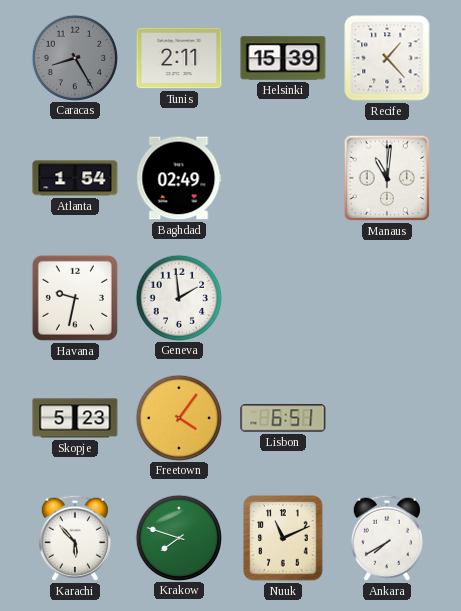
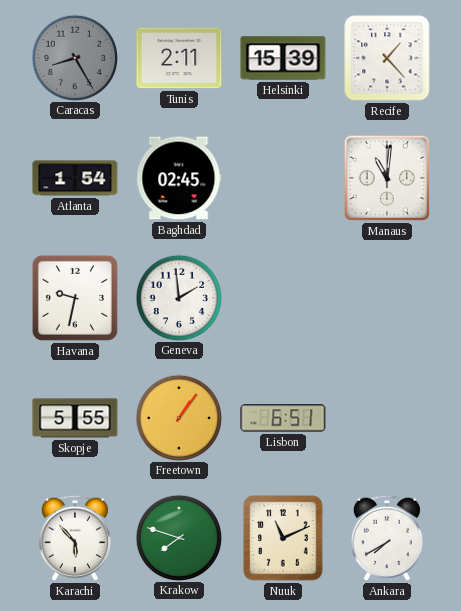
Baghdad: 02:49 -> 02:45
Skopje: 5:23 -> 5:55
Freetown: 4:06 -> 1:06
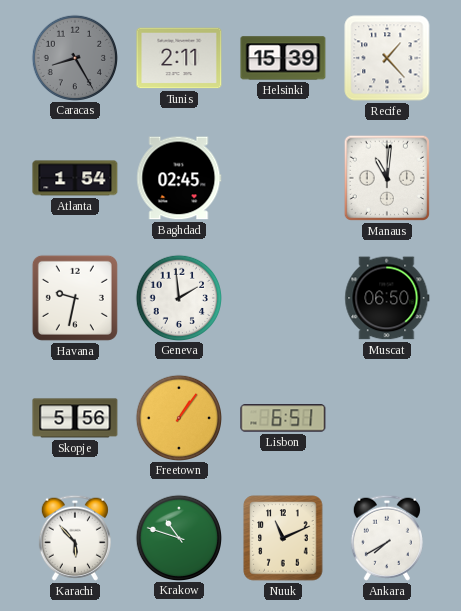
Muscat: none -> 06:50
Skopje: 5:55 -> 5:56
Krakow: 7:48 -> 10:48
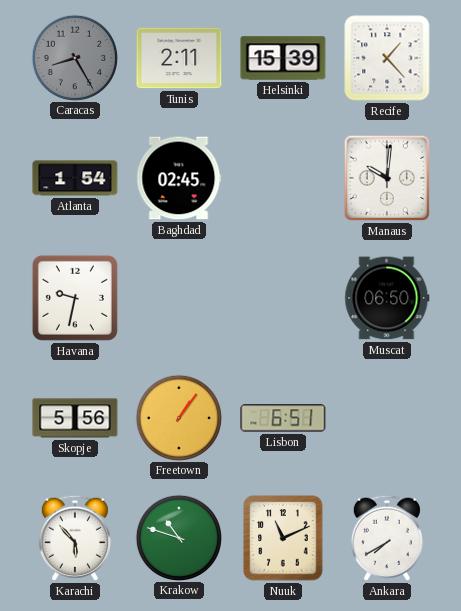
Manaus: 11:01 -> 10:01
Geneva: 1:59 -> none
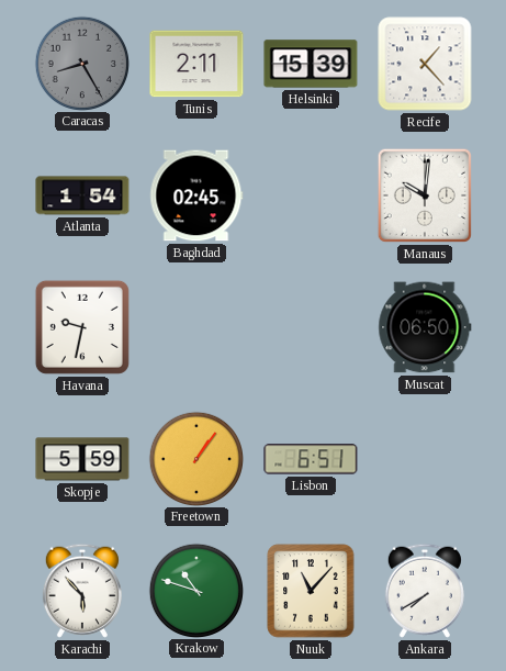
Skopje: 5:56 -> 5:59
Nuuk: 11:11 -> 11:07
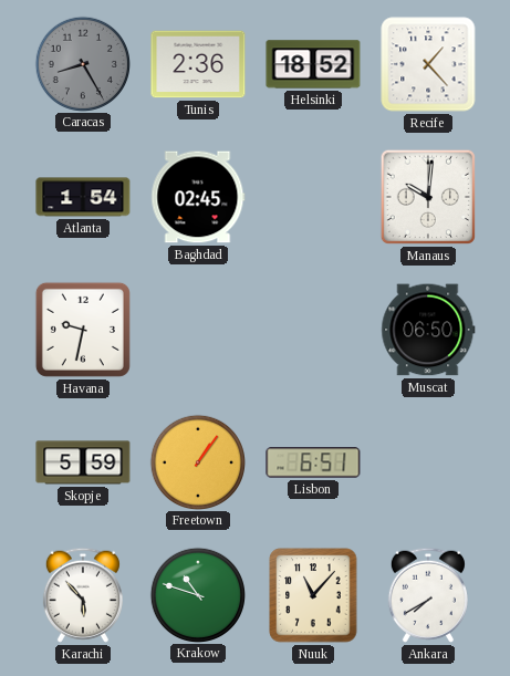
Tunis: 2:11 -> 2:36
Helsinki: 15:39 -> 18:52
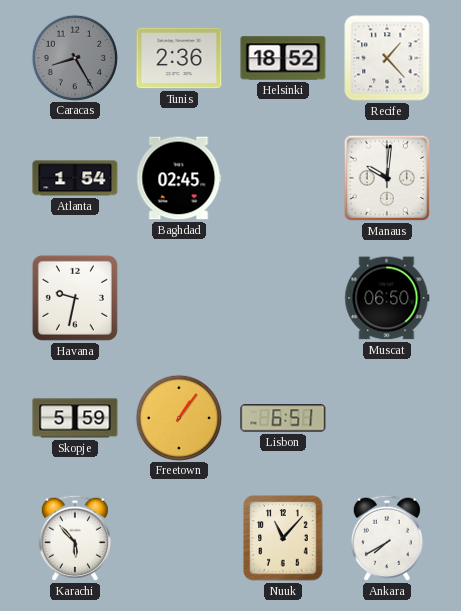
Krakow: 10:48 -> none
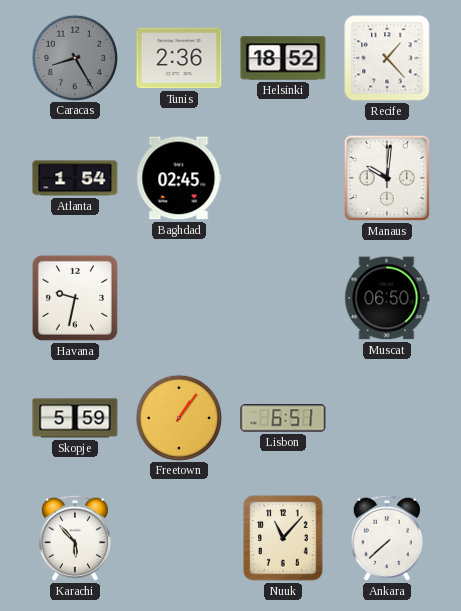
Ankara: 7:40 -> 7:38
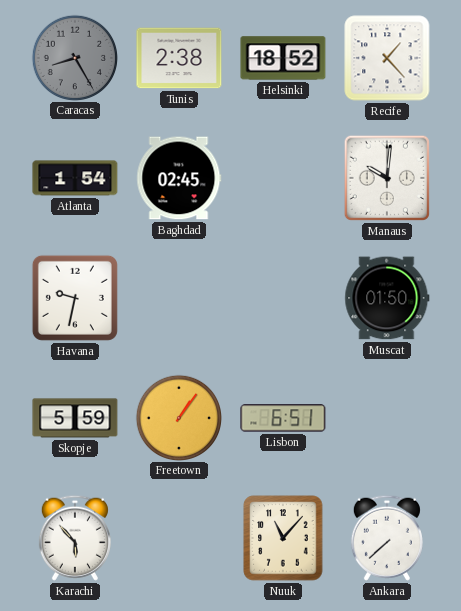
Tunis: 2:36 -> 2:38
Muscat: 06:50 -> 01:50
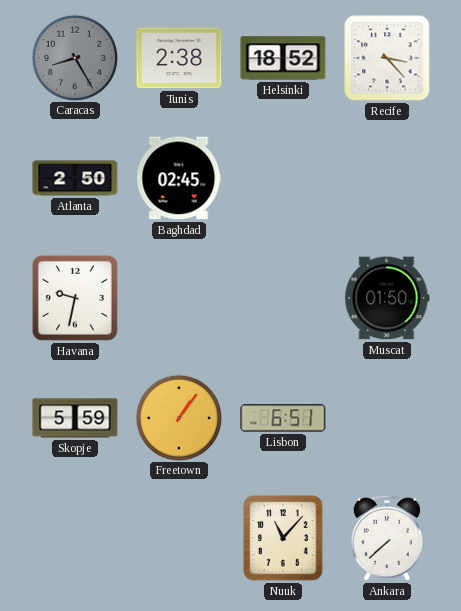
Recife: 1:23 -> 3:23
Atlanta: 1:54 -> 2:50
Manaus: 10:01 -> none
Karachi: 5:53 -> none
